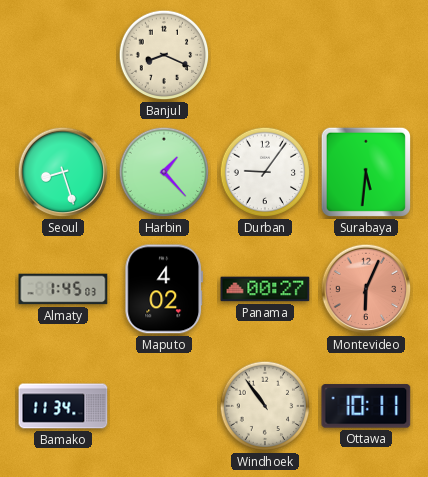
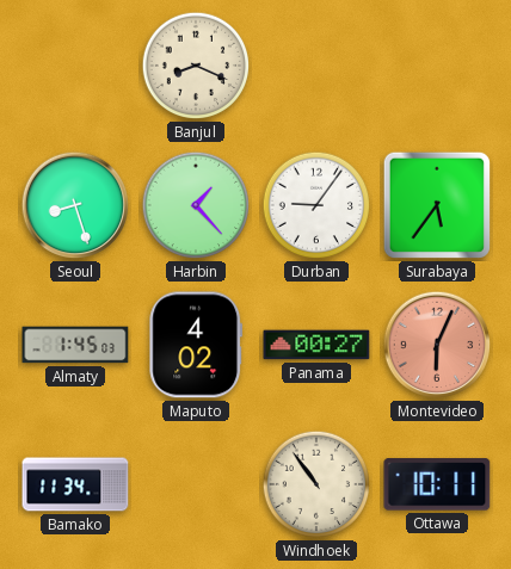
Surabaya: 5:31 -> 5:36
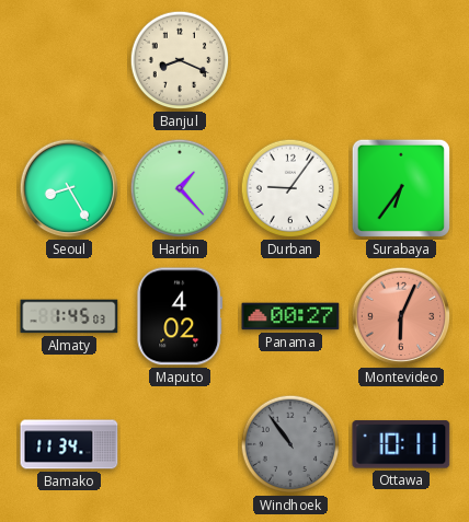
Seoul: 8:27 -> 8:25
Surabaya: 5:36 -> 6:36
Windhoek dial: cream -> grey
